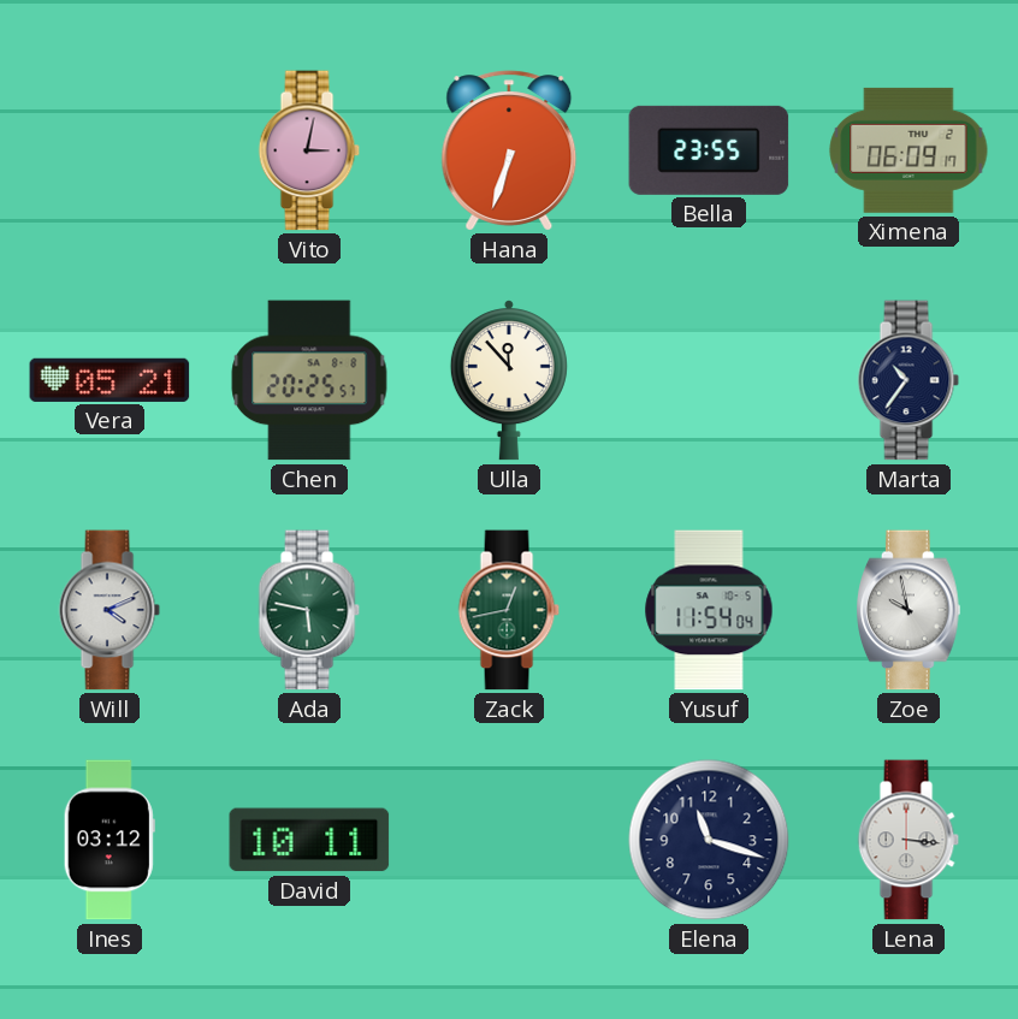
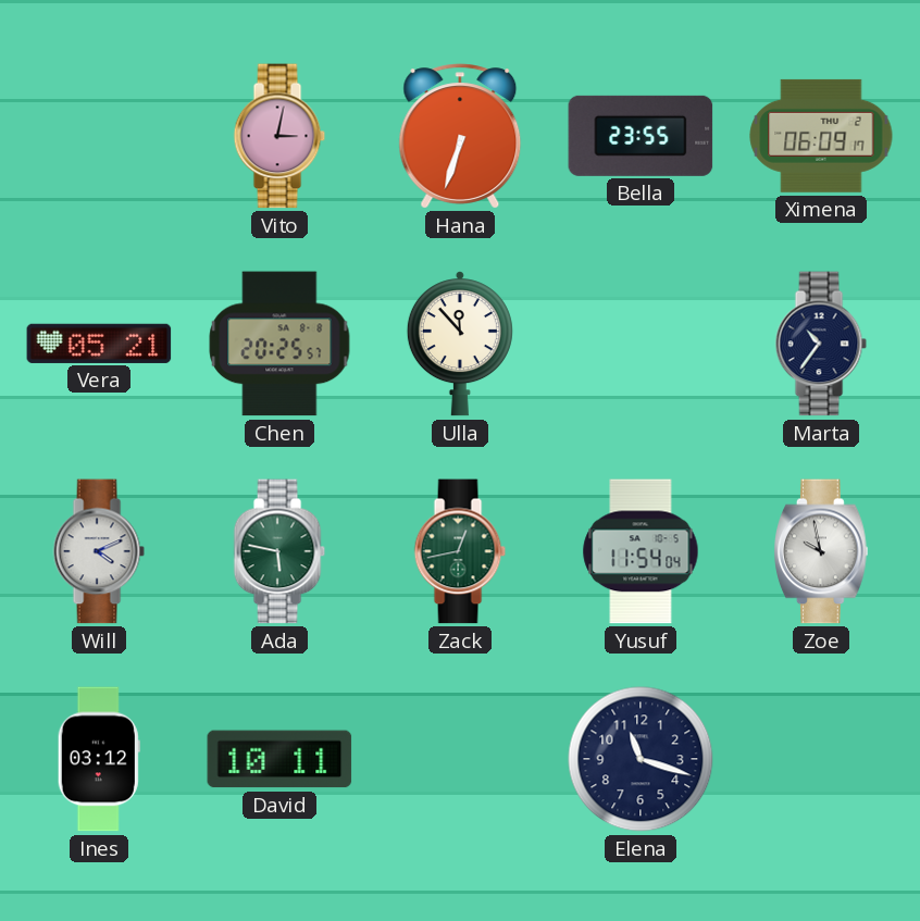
Lena: 3:16 -> none
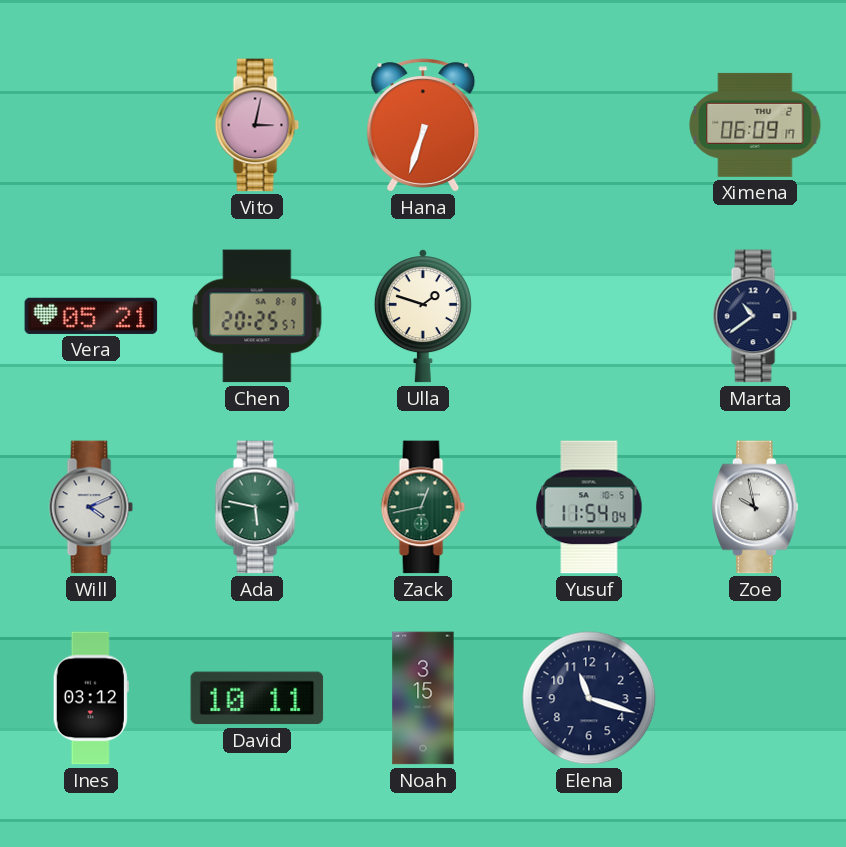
Bella: 23:55 -> none
Ulla: 11:53 -> 1:48
Marta: 10:36 -> 10:39
Noah: none -> 3:15
